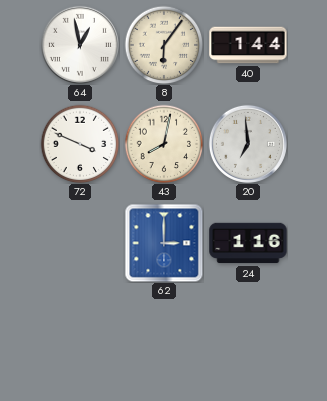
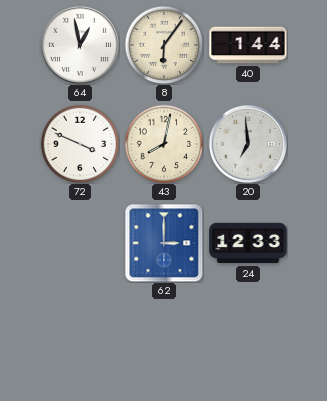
24: 1:16 -> 12:33
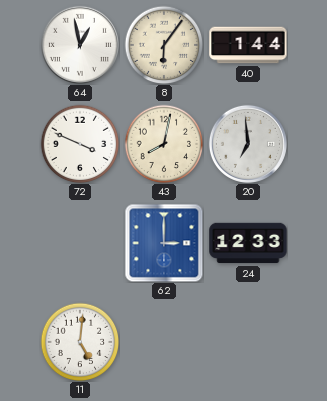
11: none -> 5:01
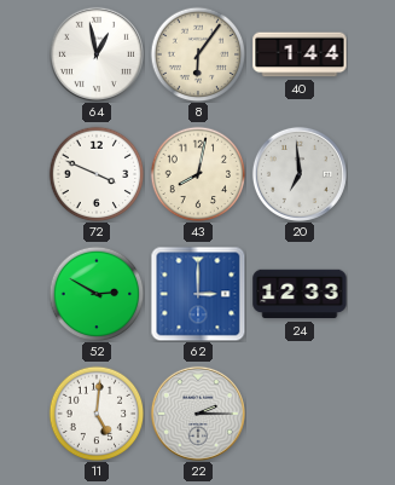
52: none -> 2:50
22: none -> 2:15
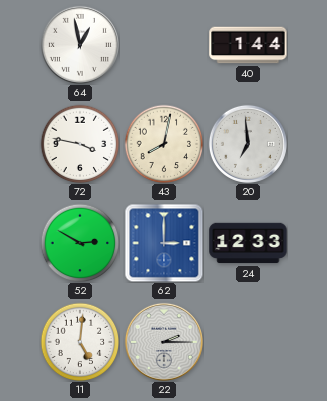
8: 6:06 -> none
72: 3:49 -> 3:47
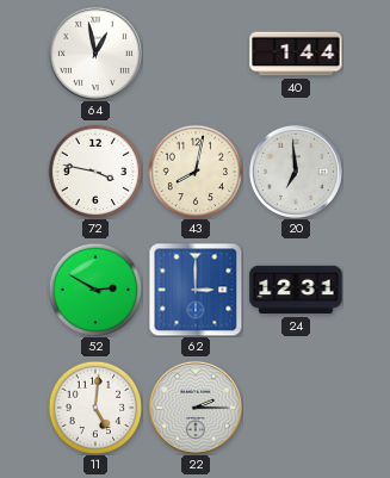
24: 12:33 -> 12:31
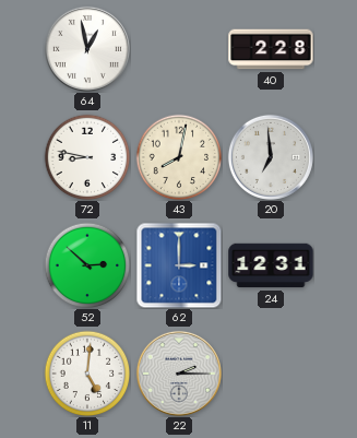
40: 1:44 -> 2:28
72: 3:47 -> 8:47
52: 2:50 -> 2:52
